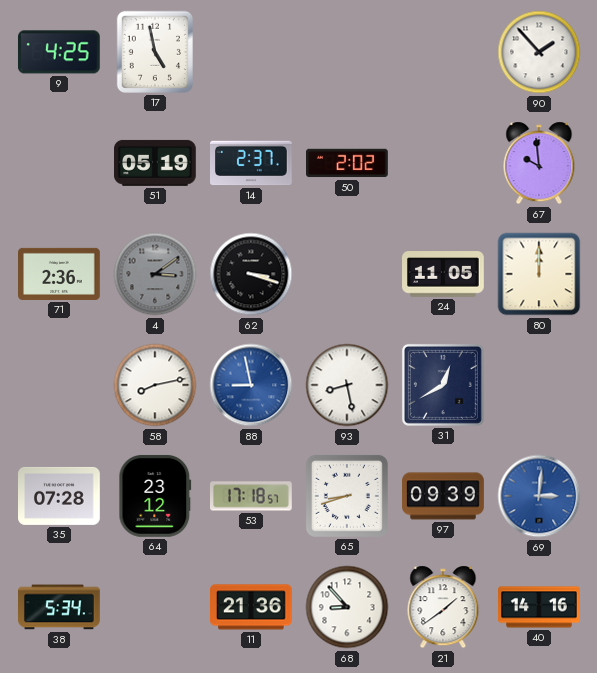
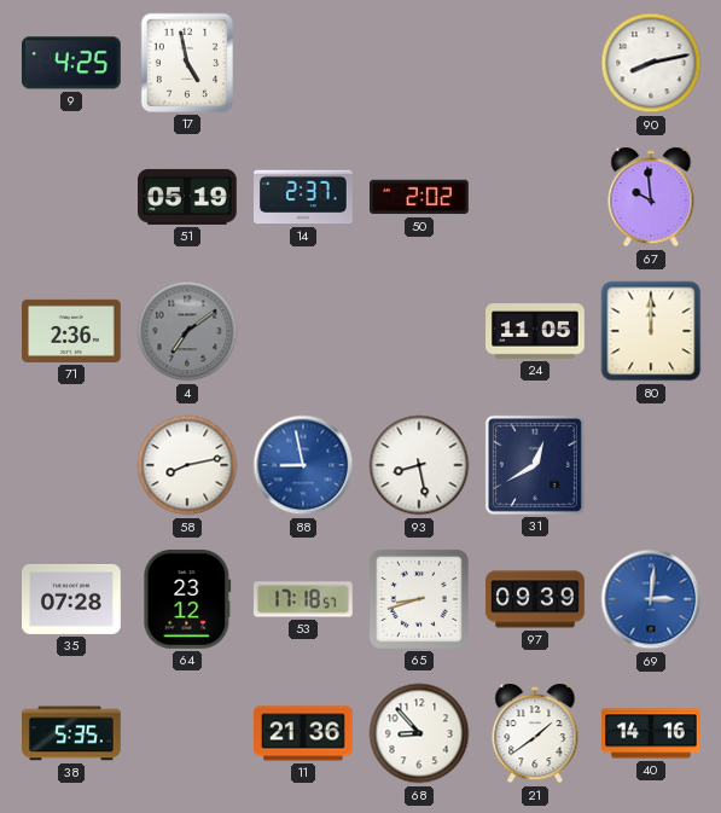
90: 1:53 -> 8:13
4: 3:09 -> 7:09
62: 3:18 -> none
38: 5:34 -> 5:35
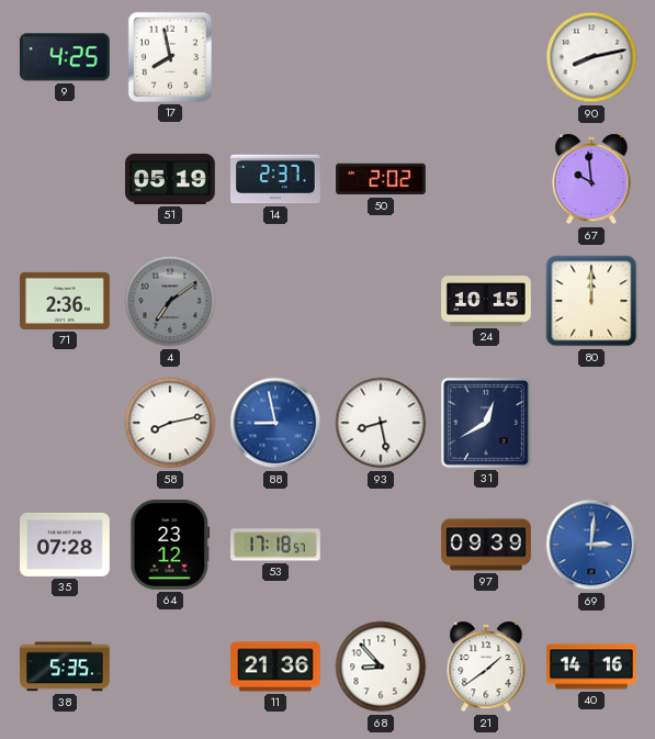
17: 4:58 -> 7:58
24: 11:05 -> 10:15
65: 8:42 -> none
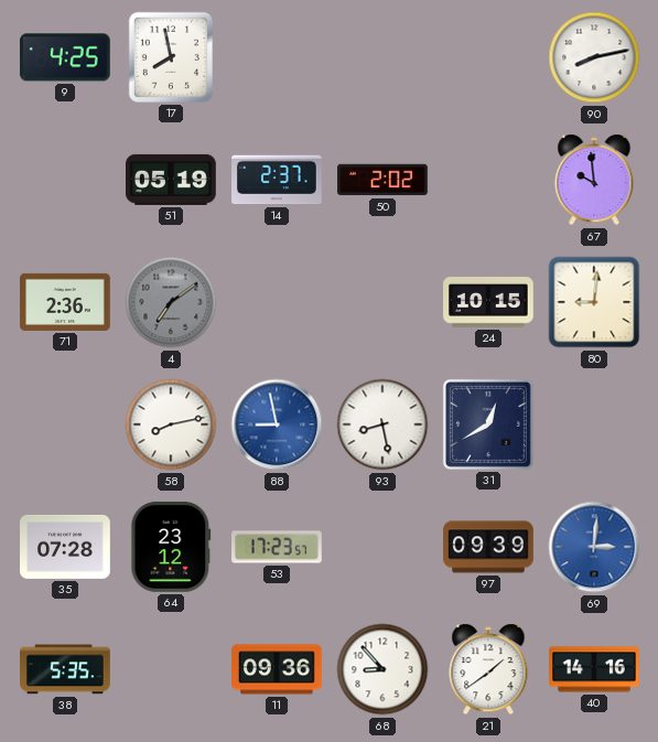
80: 12:00 -> 9:01
53: 17:18 -> 17:23
11: 21:36 -> 09:36
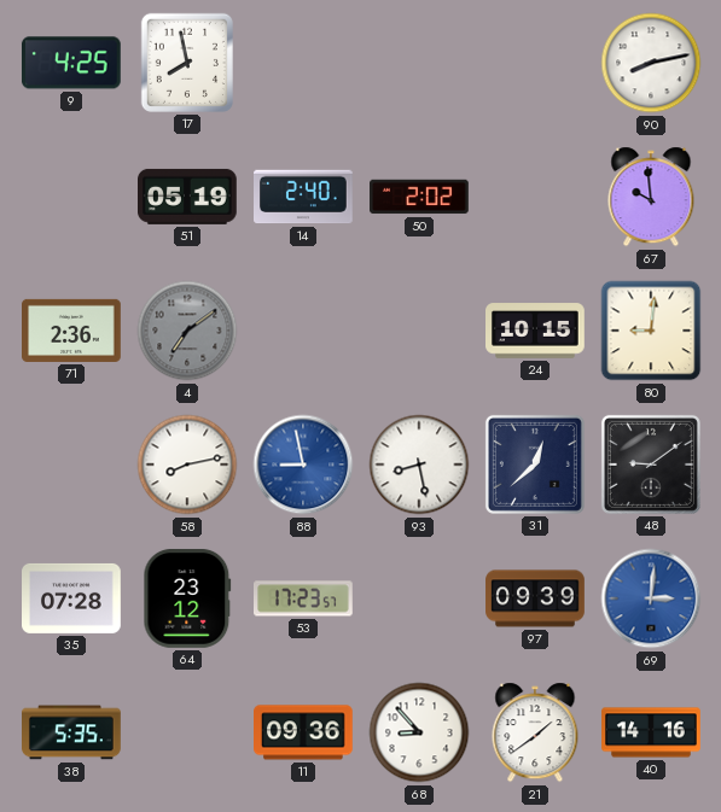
14: 2:37 -> 2:40
31: 12:40 -> 12:38
48: none -> 9:09
